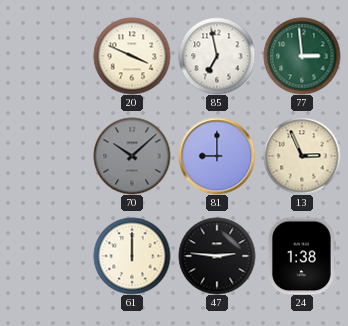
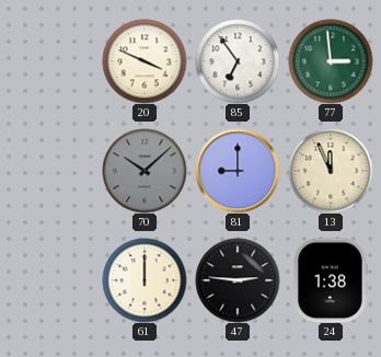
85: 6:58 -> 6:54
13: 2:56 -> 11:56
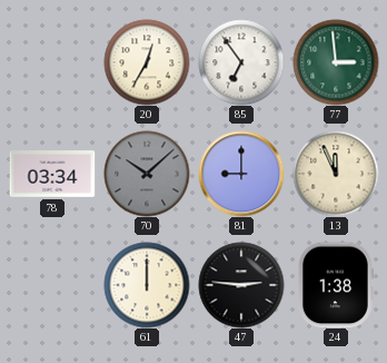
20: 3:49 -> 12:35
78: none -> 03:34
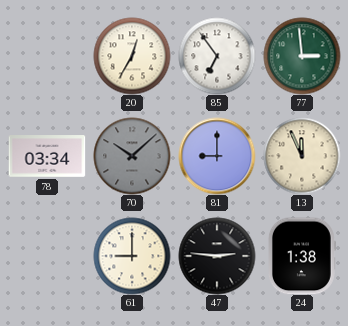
61: 12:00 -> 9:00
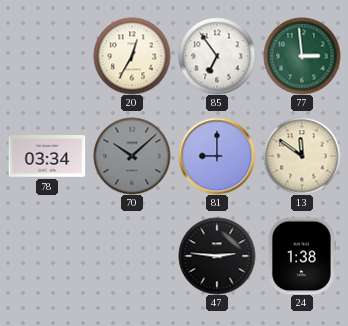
13: 11:56 -> 11:51
61: 9:00 -> none
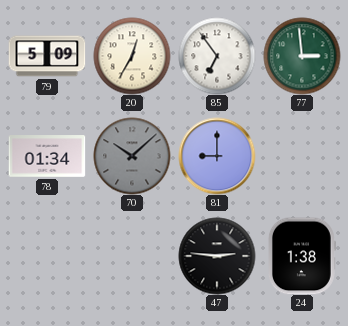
79: none -> 5:09
78: 03:34 -> 01:34
13: 11:51 -> none
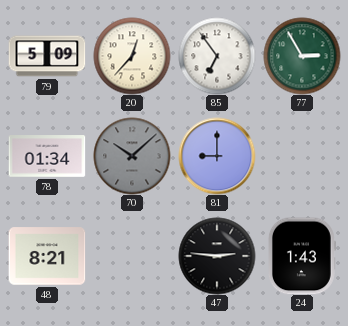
20: 12:35 -> 12:37
77: 2:59 -> 2:55
48: none -> 8:21
24: 1:38 -> 1:43
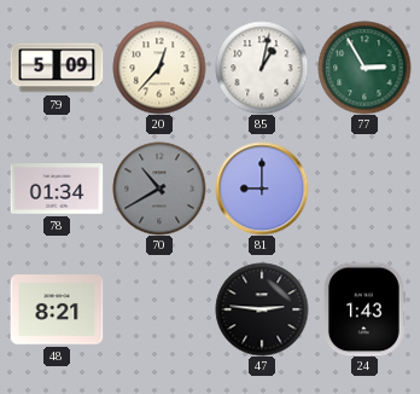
85: 6:54 -> 1:02
70: 10:08 -> 10:40
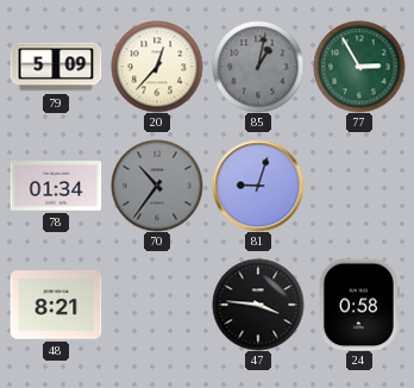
85 dial: white -> grey
70: 10:40 -> 10:36
81: 9:00 -> 9:03
47: 2:46 -> 3:46
24: 1:43 -> 0:58
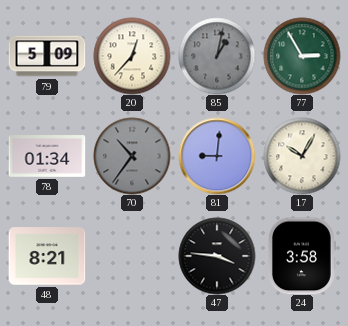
81: 9:03 -> 9:01
17: none -> 10:05
24: 0:58 -> 3:58
